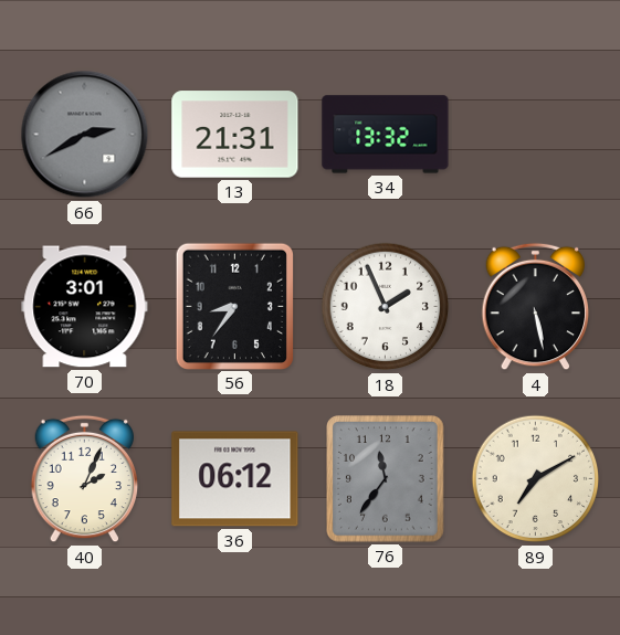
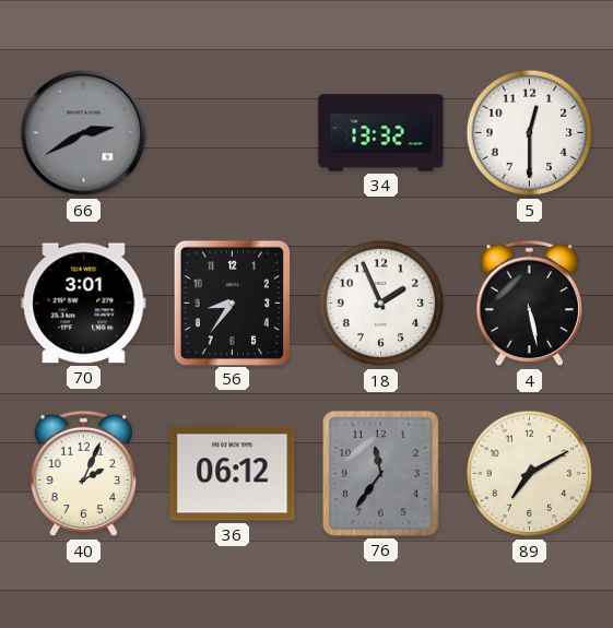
13: 21:31 -> none
5: none -> 12:30
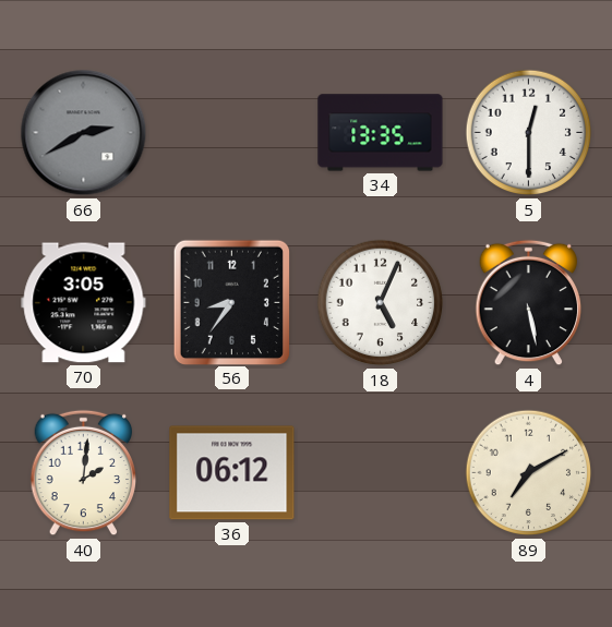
34: 13:32 -> 13:35
70: 3:01 -> 3:05
18: 1:56 -> 5:04
40: 2:04 -> 2:01
76: 11:36 -> none
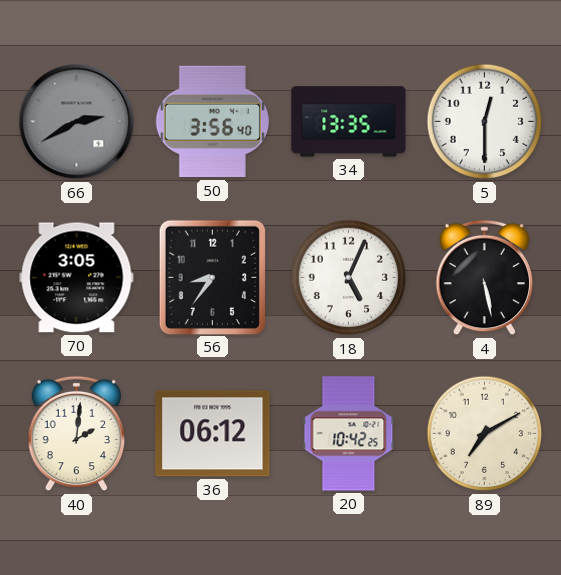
50: none -> 3:56
20: none -> 10:42
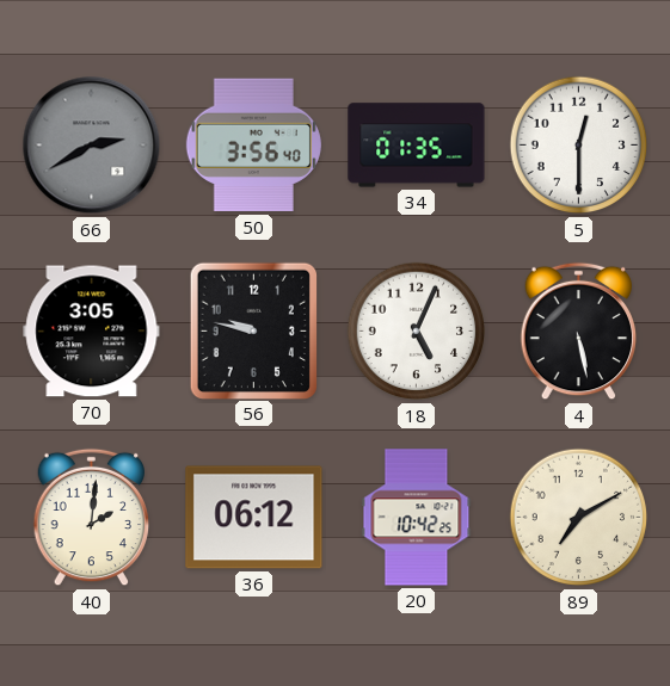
34: 13:35 -> 01:35
56: 8:36 -> 9:47
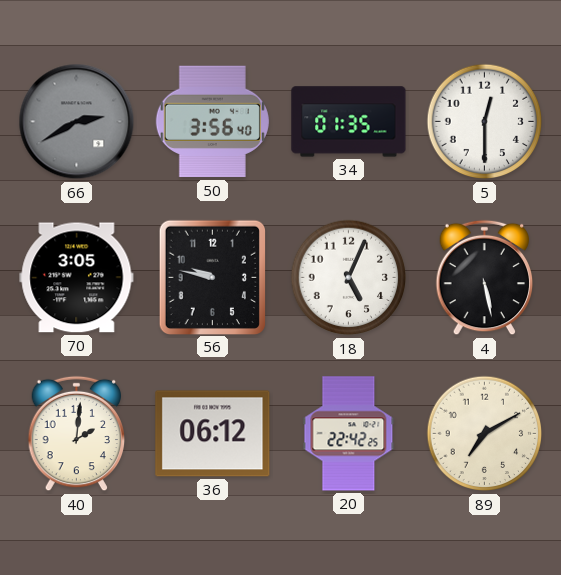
20: 10:42 -> 22:42
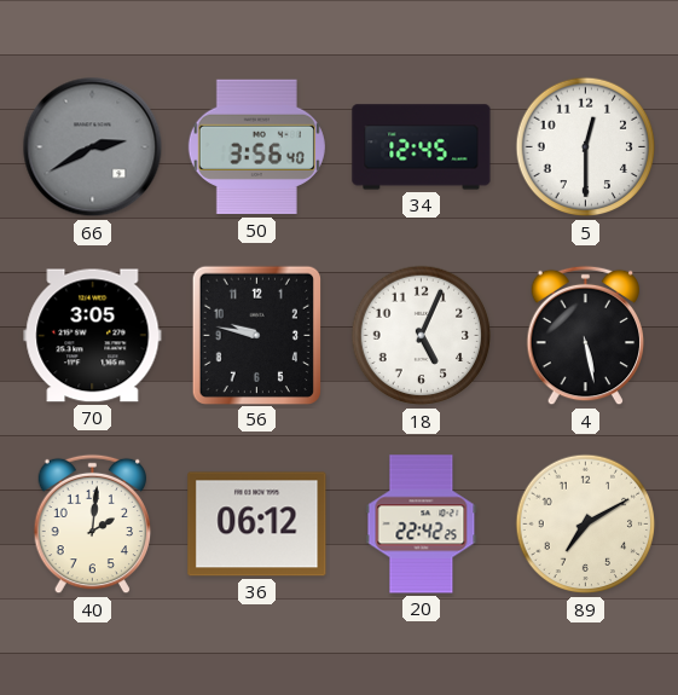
34: 01:35 -> 12:45
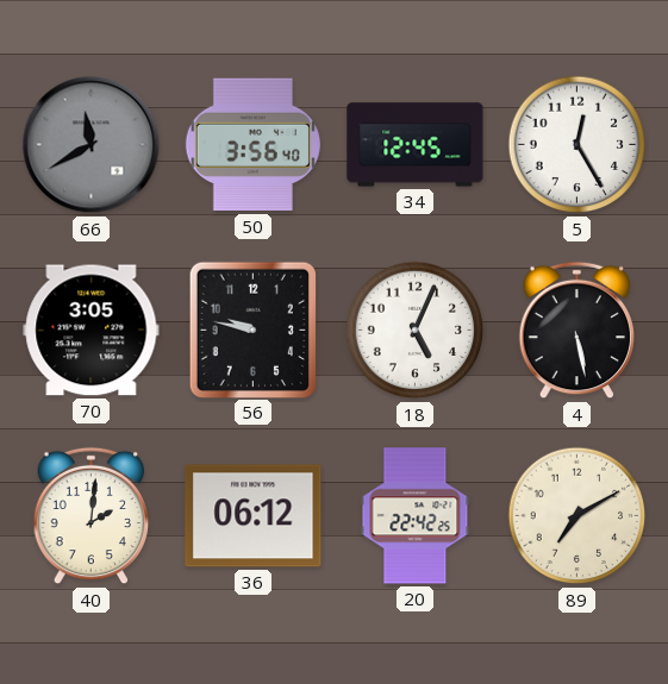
66: 2:40 -> 11:40
5: 12:30 -> 12:25
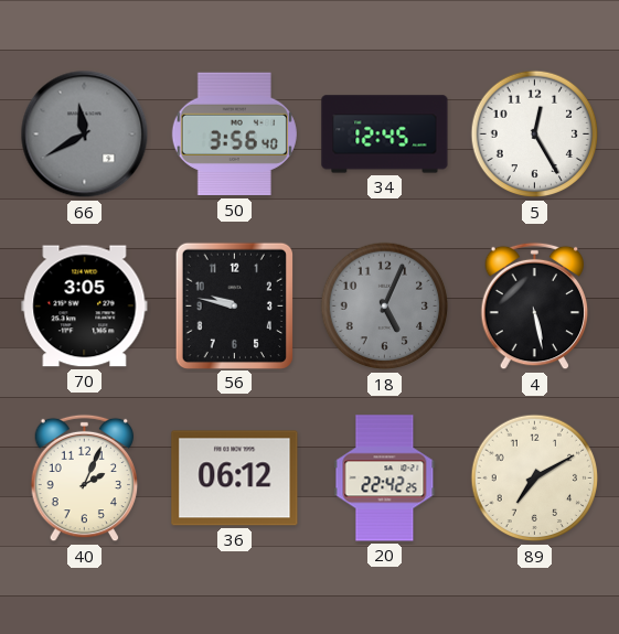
18 dial: white -> grey
40: 2:01 -> 2:04
